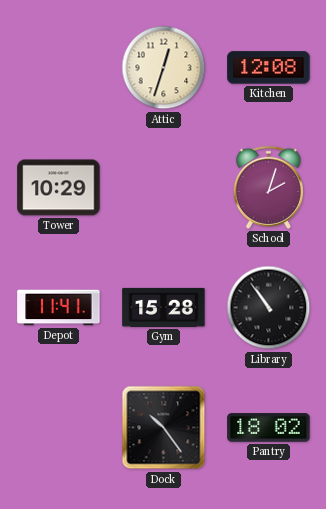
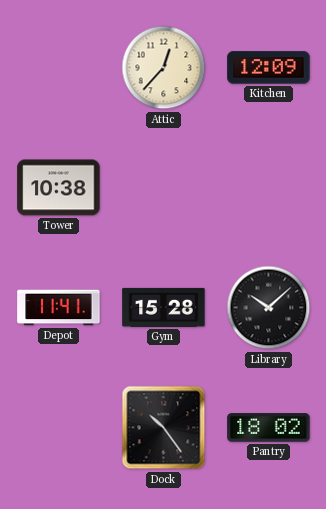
Attic: 12:33 -> 12:37
Kitchen: 12:08 -> 12:09
Tower: 10:29 -> 10:38
School: 2:03 -> none
Library: 10:54 -> 10:08
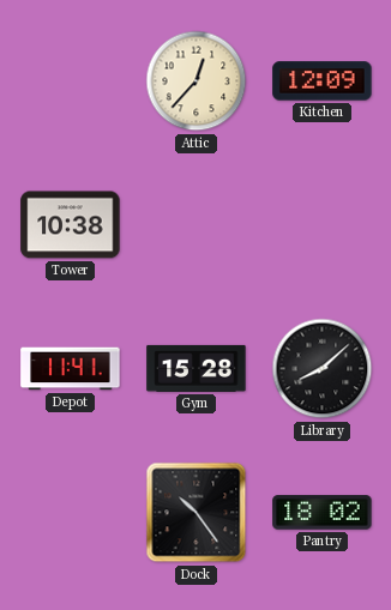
Library: 10:08 -> 8:08
